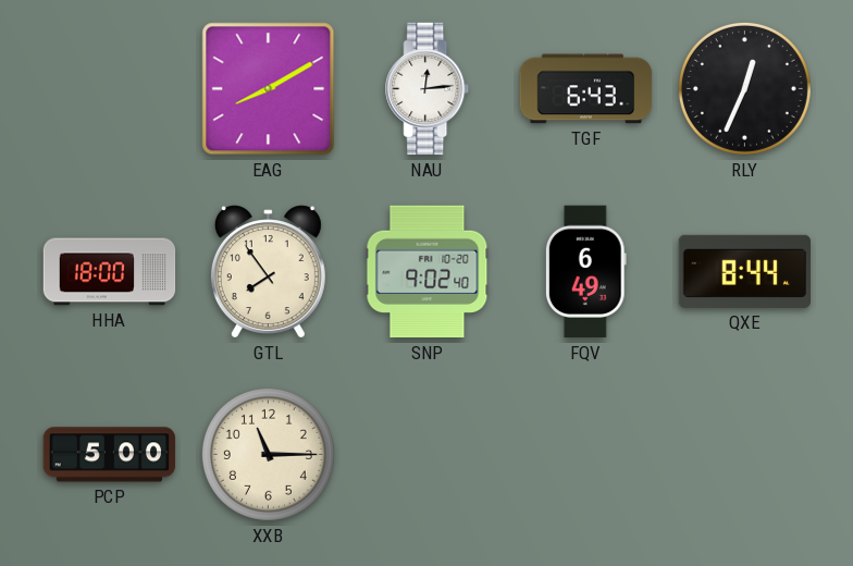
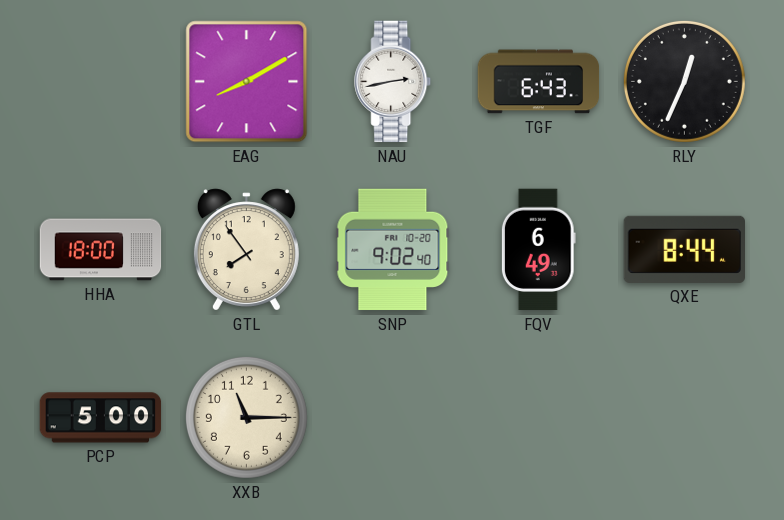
NAU: 12:14 -> 2:43
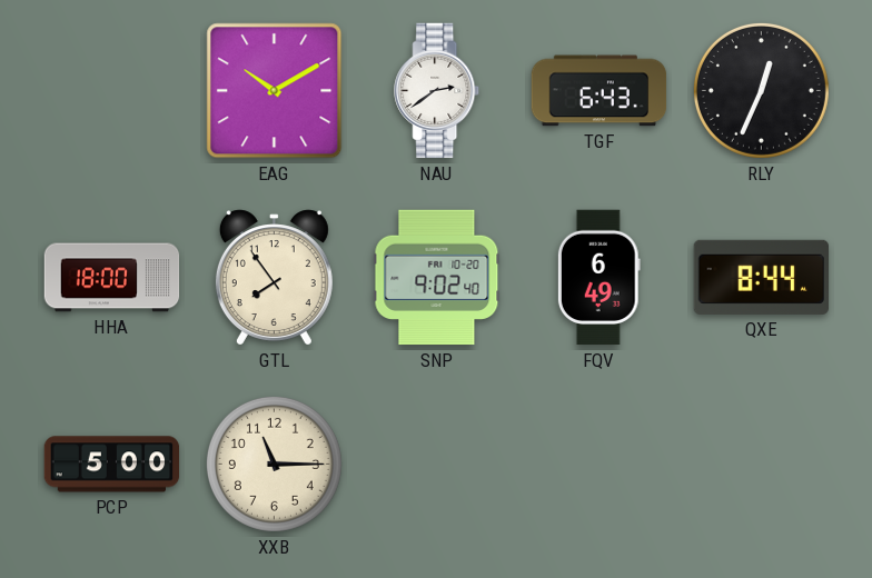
EAG: 8:10 -> 10:10
NAU: 2:43 -> 2:39
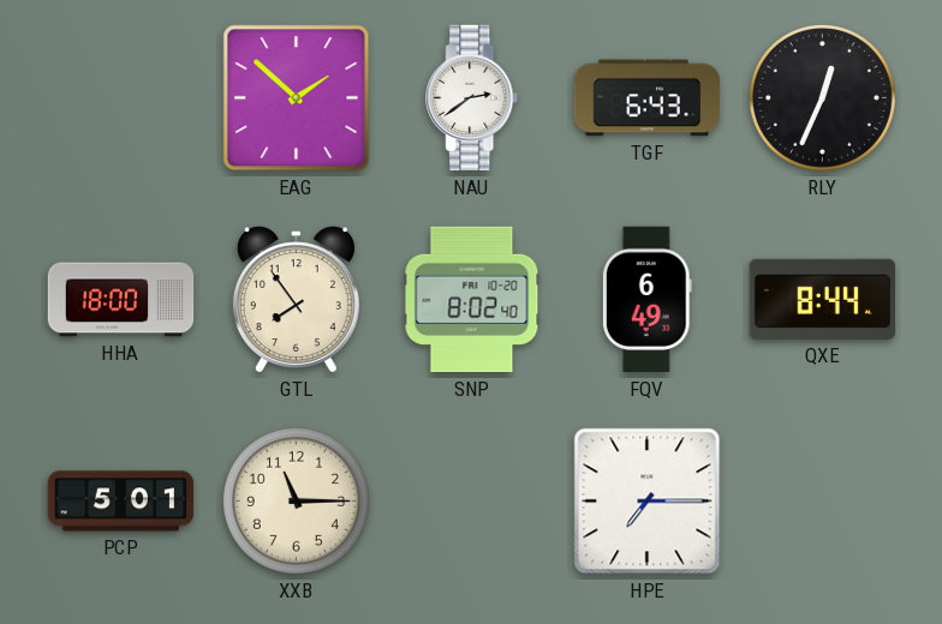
EAG: 10:10 -> 1:52
SNP: 9:02 -> 8:02
PCP: 5:00 -> 5:01
HPE: none -> 7:15
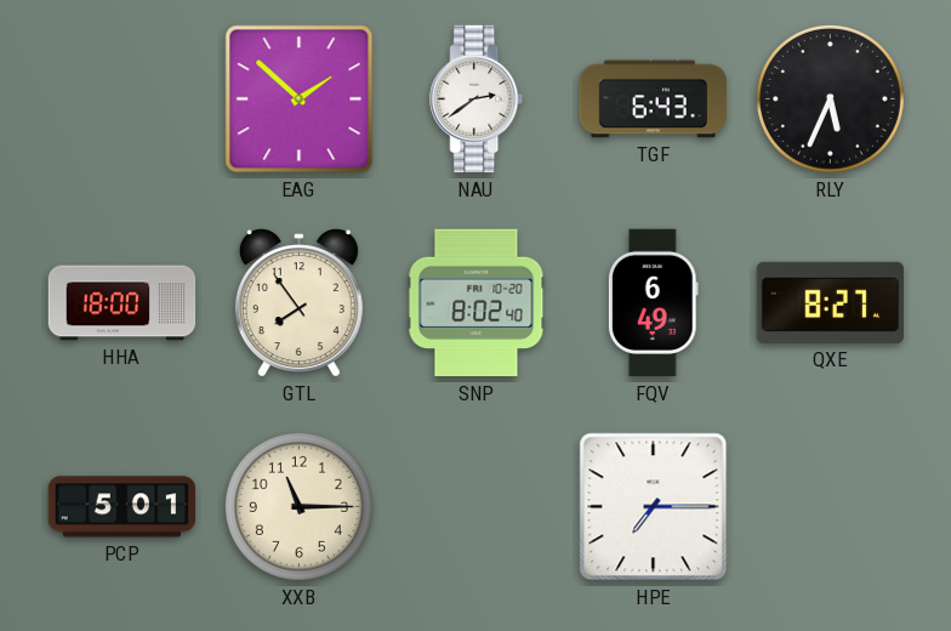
RLY: 12:34 -> 5:34
QXE: 8:44 -> 8:27
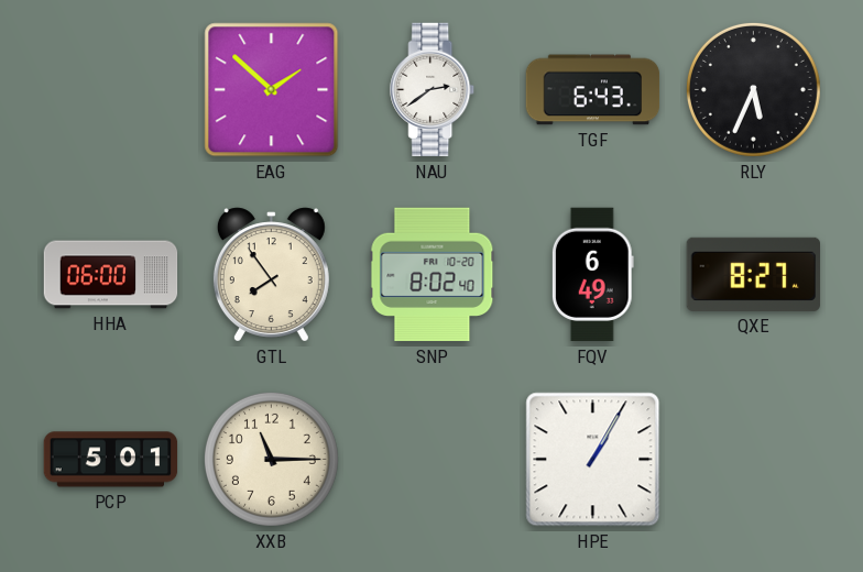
HHA: 18:00 -> 06:00
HPE: 7:15 -> 1:05
